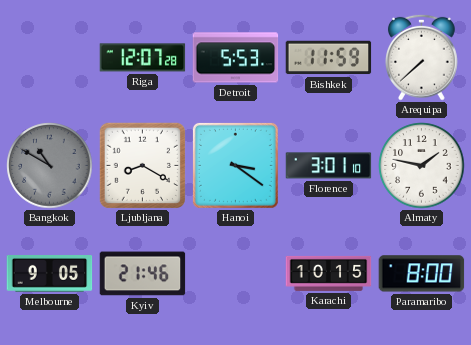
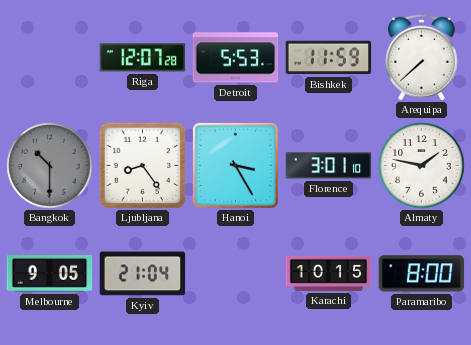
Bangkok: 10:50 -> 10:30
Ljubljana: 8:20 -> 8:24
Hanoi: 3:21 -> 3:25
Kyiv: 21:46 -> 21:04
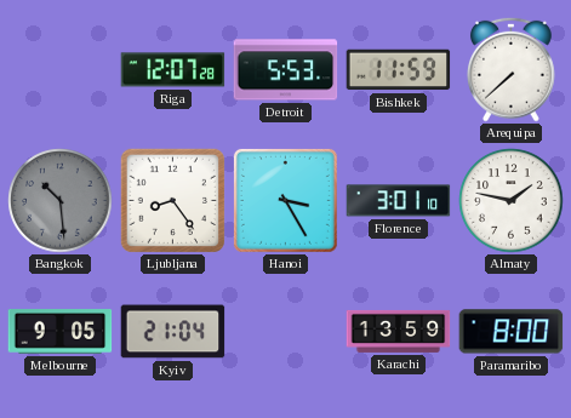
Bangkok: 10:30 -> 10:29
Karachi: 10:15 -> 13:59
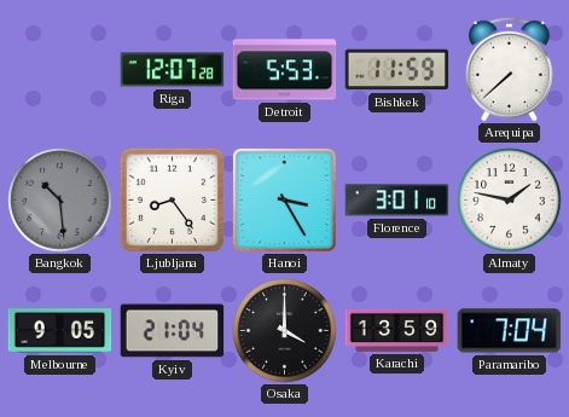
Osaka: none -> 4:00
Paramaribo: 8:00 -> 7:04
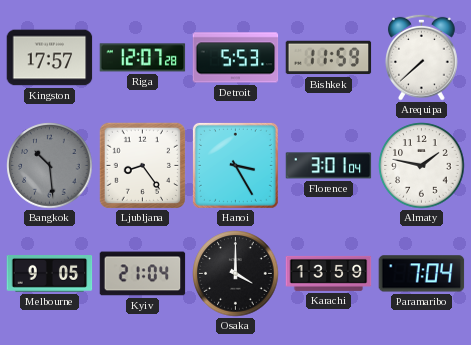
Kingston: none -> 17:57
Florence: 3:01:10 -> 3:01:04
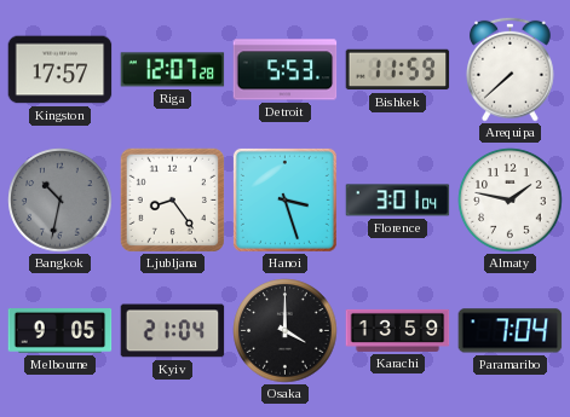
Bangkok: 10:29 -> 10:32
Hanoi: 3:25 -> 3:27
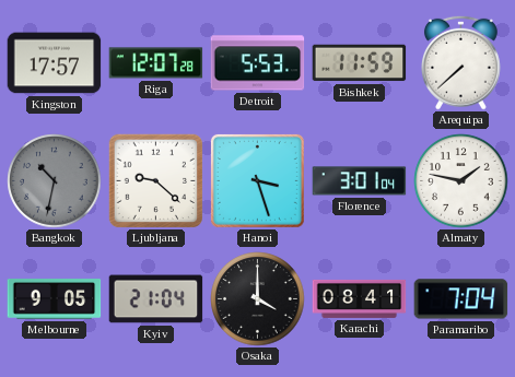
Ljubljana: 8:24 -> 9:22
Karachi: 13:59 -> 08:41
